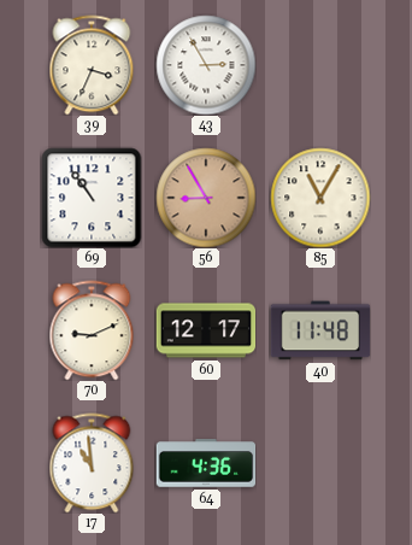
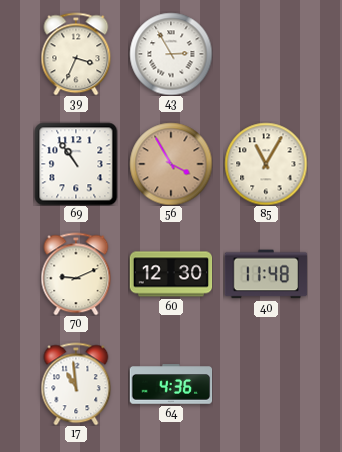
56: 8:55 -> 3:55
60: 12:17 -> 12:30
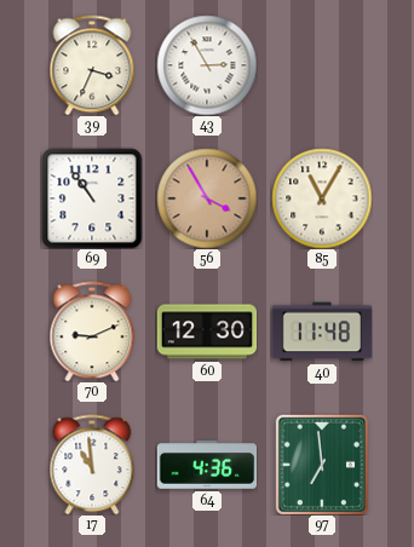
97: none -> 6:59
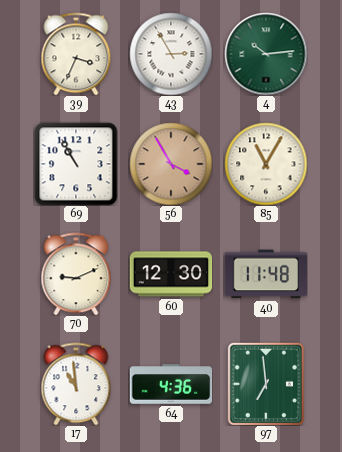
4: none -> 10:14
69: 10:54 -> 10:55
